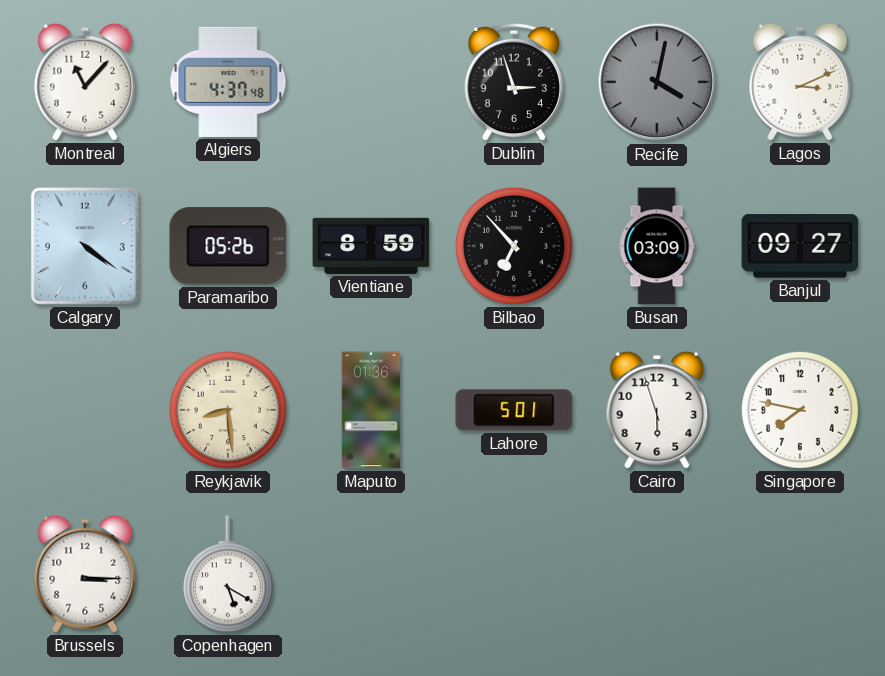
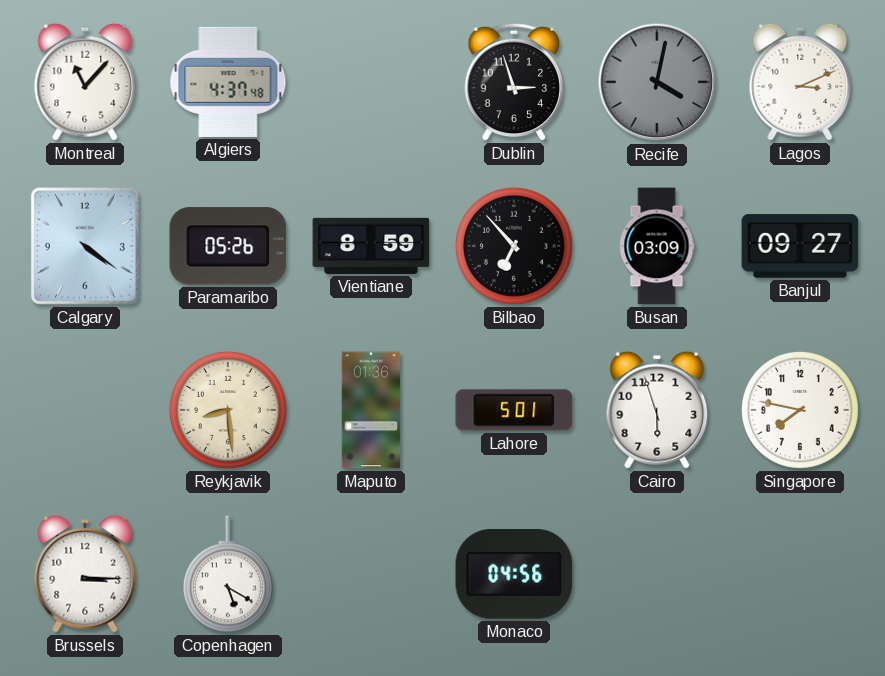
Monaco: none -> 04:56
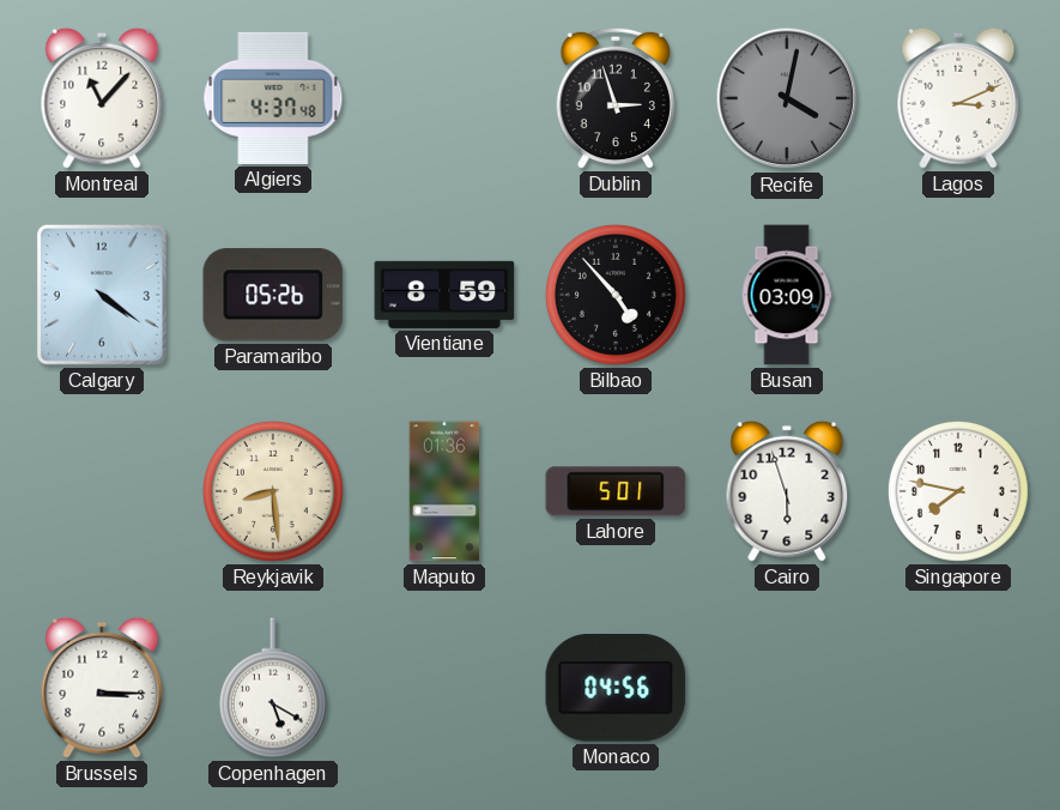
Bilbao: 6:53 -> 4:53
Banjul: 09:27 -> none
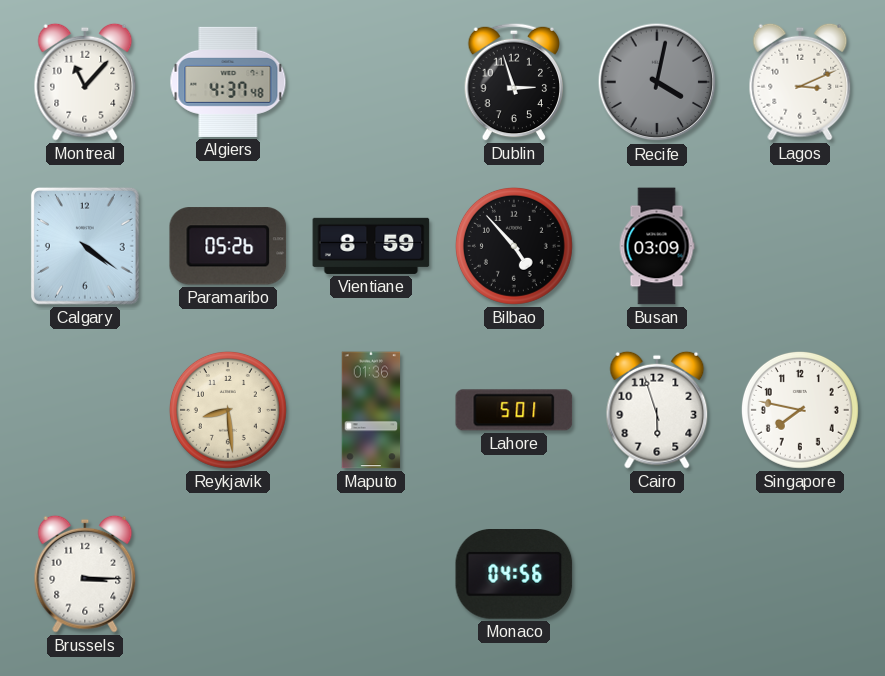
Copenhagen: 5:20 -> none
